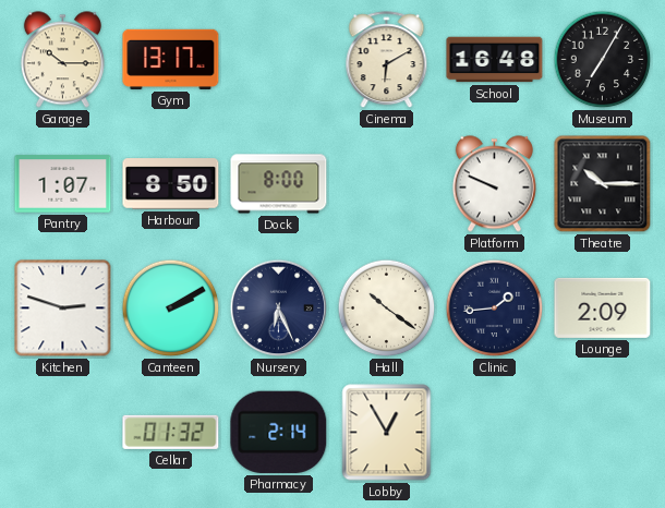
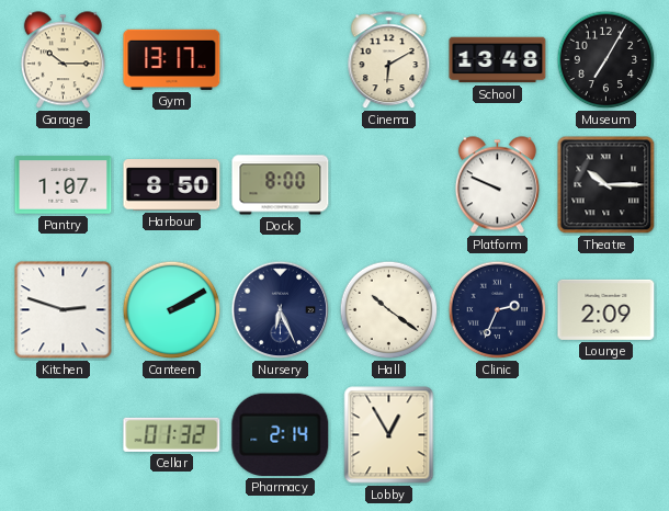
School: 16:48 -> 13:48
Clinic: 1:44 -> 2:34
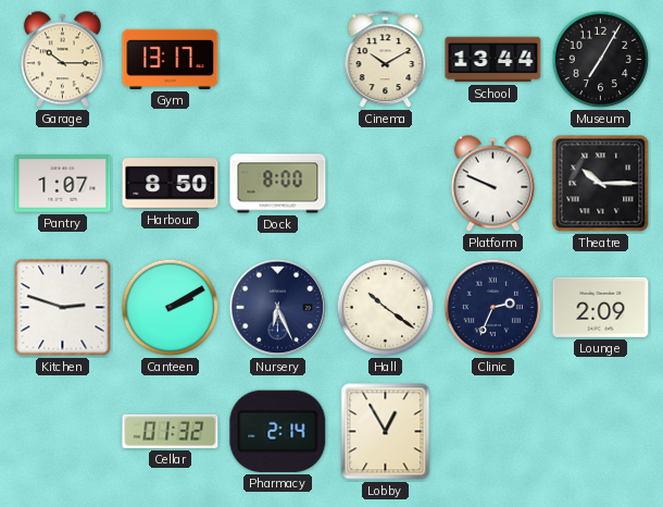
Cinema: 6:10 -> 10:10
School: 13:48 -> 13:44
